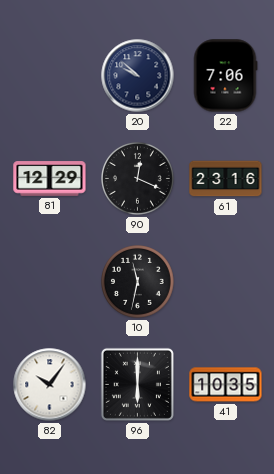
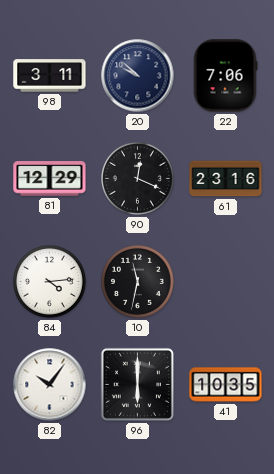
98: none -> 3:11
84: none -> 4:14
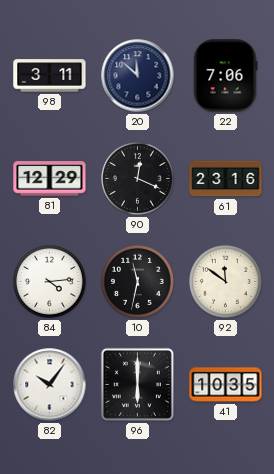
20: 9:52 -> 11:52
92: none -> 11:51
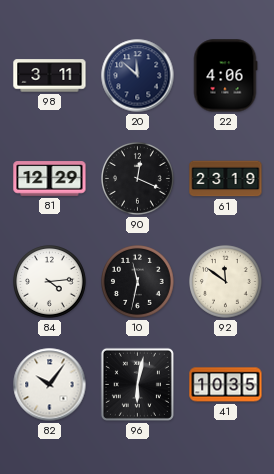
22: 7:06 -> 4:06
61: 23:16 -> 23:19
96: 6:00 -> 6:02
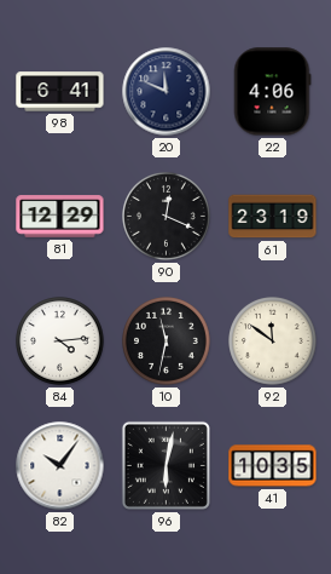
98: 3:11 -> 6:41
20: 11:52 -> 11:49
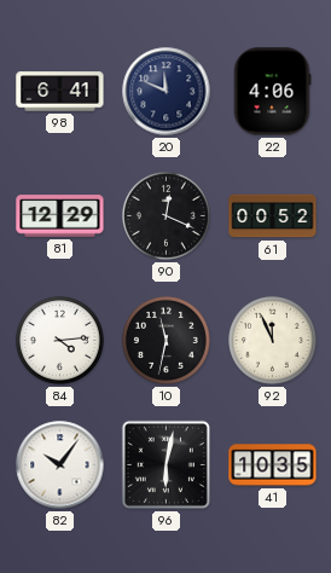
61: 23:19 -> 00:52
92: 11:51 -> 11:56
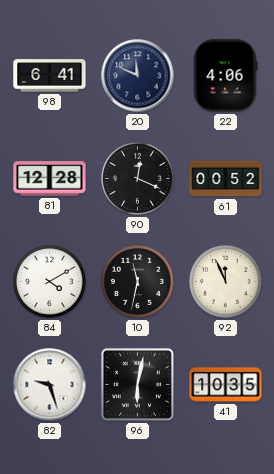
81: 12:29 -> 12:28
84: 4:14 -> 4:10
82: 10:06 -> 9:27
